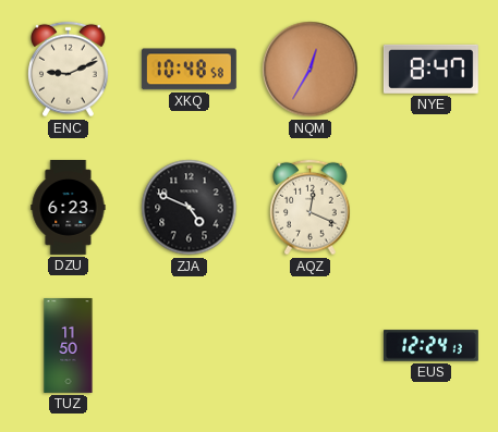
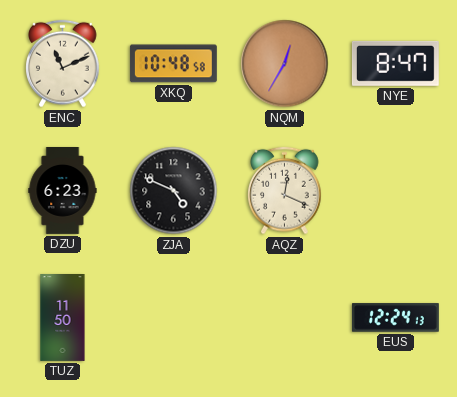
ENC: 9:11 -> 11:11
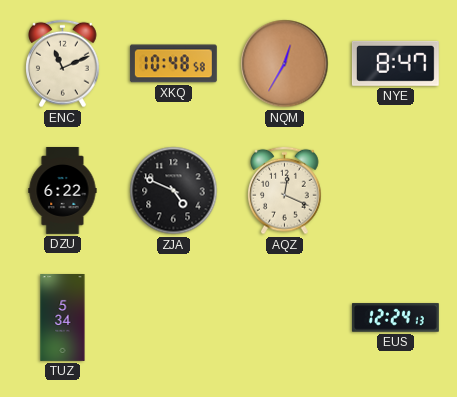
DZU: 6:23 -> 6:22
TUZ: 11:50 -> 5:34
